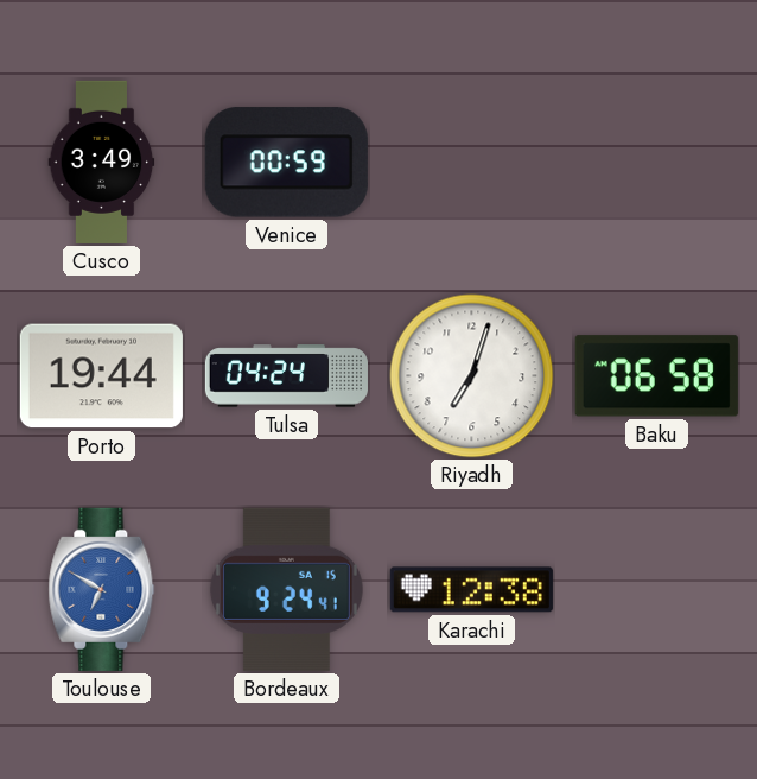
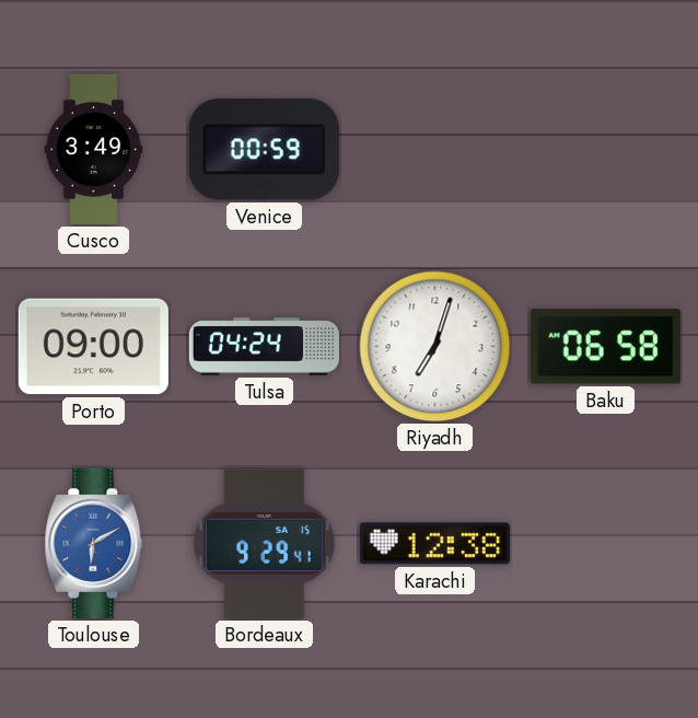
Porto: 19:44 -> 09:00
Toulouse: 6:50 -> 6:10
Bordeaux: 9:24 -> 9:29
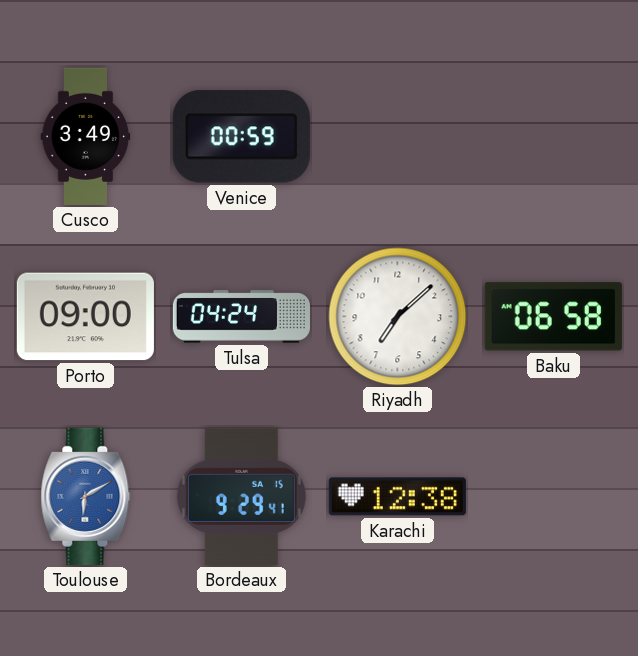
Riyadh: 7:03 -> 7:08
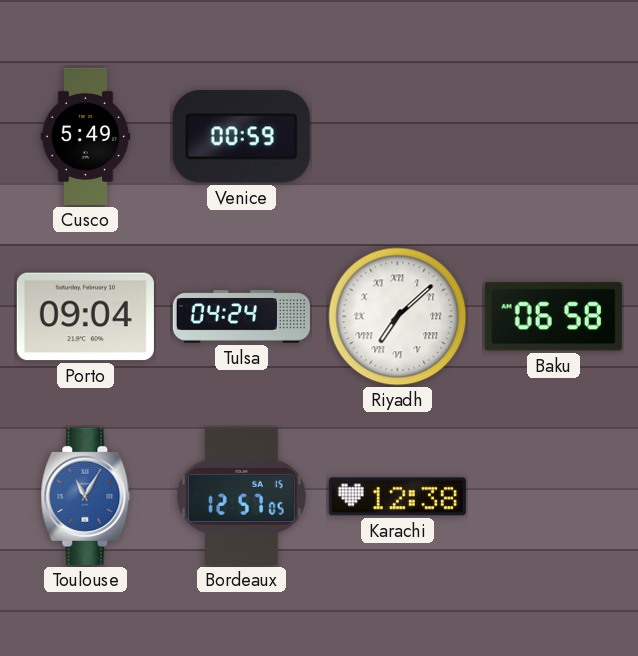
Cusco: 3:49 -> 5:49
Porto: 09:00 -> 09:04
Riyadh numerals: Arabic -> Roman
Toulouse: 6:10 -> 11:05
Bordeaux: 9:29 -> 12:57
